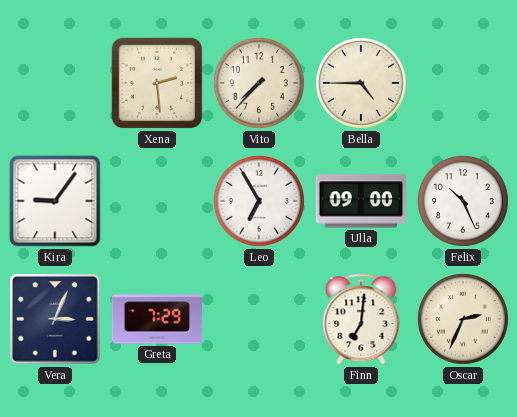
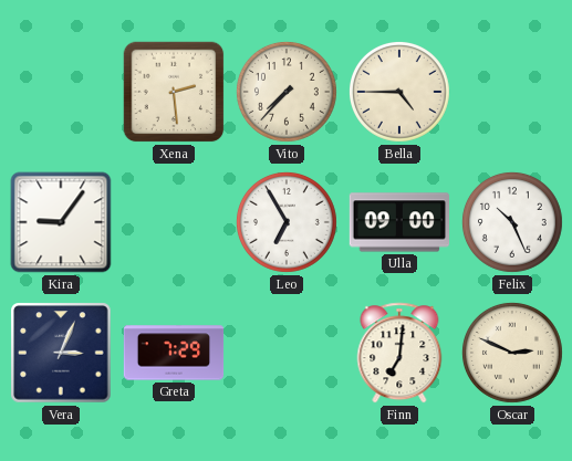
Oscar: 2:34 -> 2:49
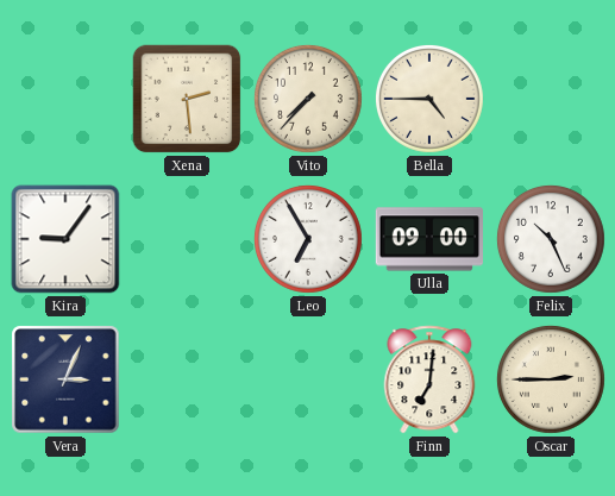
Greta: 7:29 -> none
Oscar: 2:49 -> 2:45
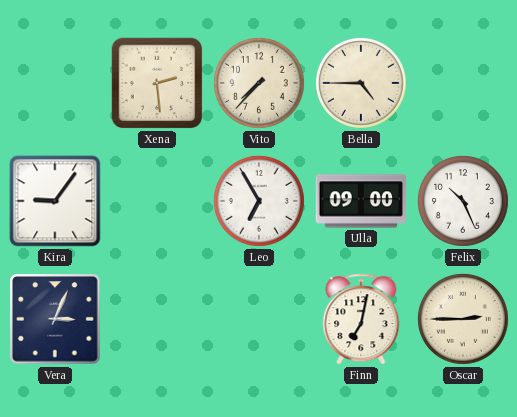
Finn: 7:01 -> 7:02
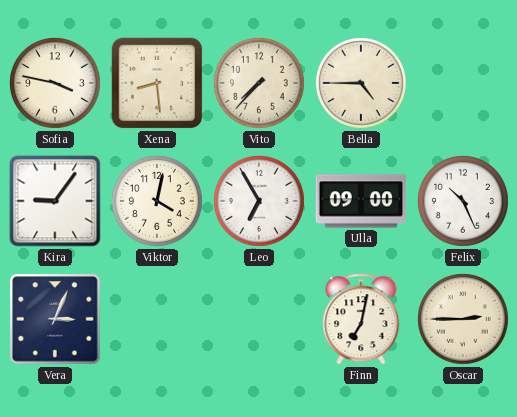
Sofia: none -> 3:47
Xena: 2:29 -> 8:29
Viktor: none -> 4:02
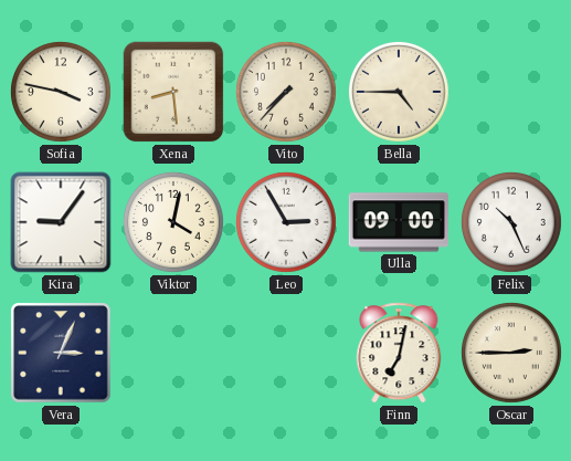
Leo: 6:55 -> 2:55
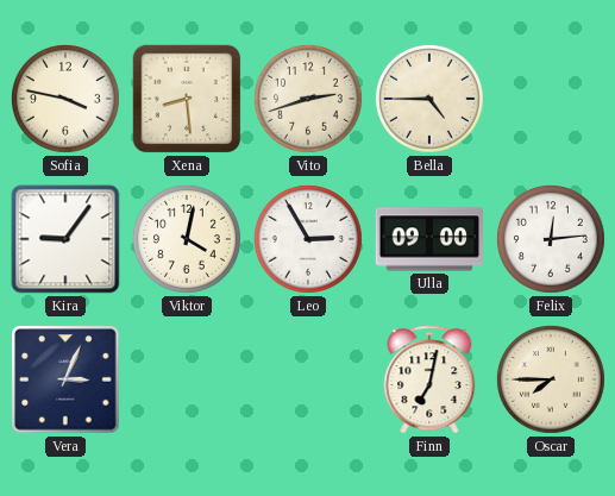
Vito: 7:37 -> 2:42
Felix: 10:26 -> 12:14
Oscar: 2:45 -> 7:45
